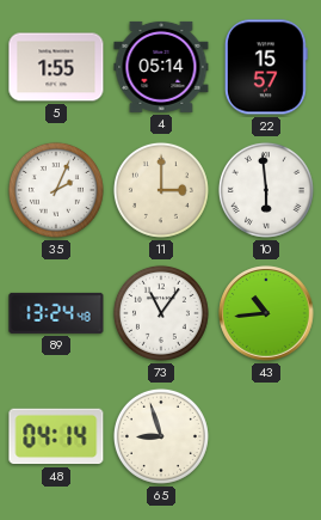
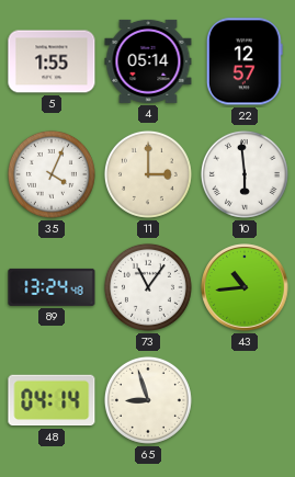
22: 15:57 -> 12:57
35: 2:04 -> 4:04
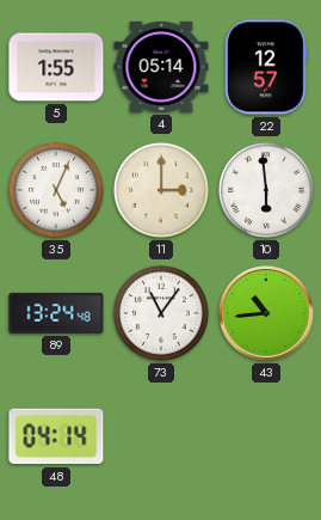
35: 4:04 -> 5:04
65: 8:57 -> none
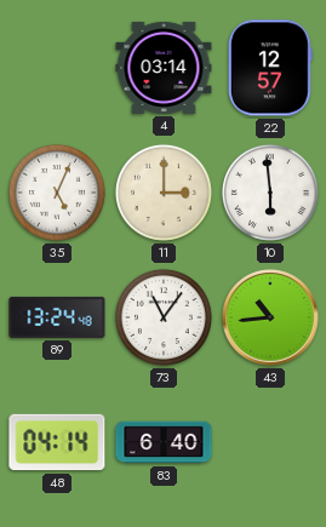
5: 1:55 -> none
4: 05:14 -> 03:14
83: none -> 6:40
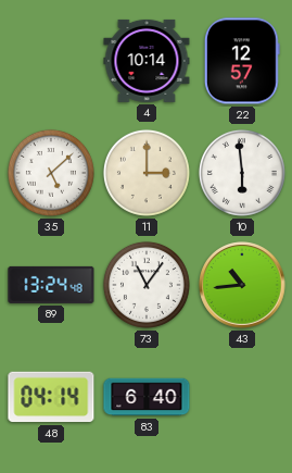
4: 03:14 -> 10:14
35: 5:04 -> 5:08
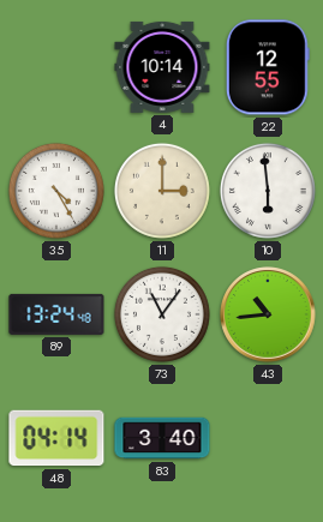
22: 12:57 -> 12:55
35: 5:08 -> 4:25
83: 6:40 -> 3:40
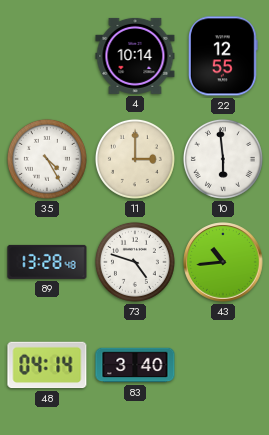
89: 13:24 -> 13:28
73: 11:06 -> 4:48
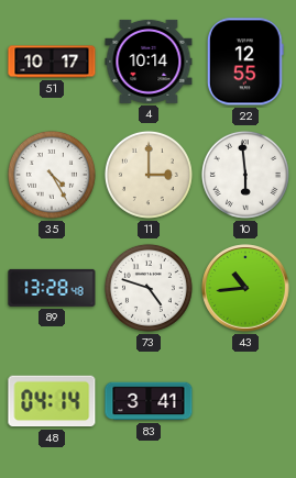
51: none -> 10:17
83: 3:40 -> 3:41
